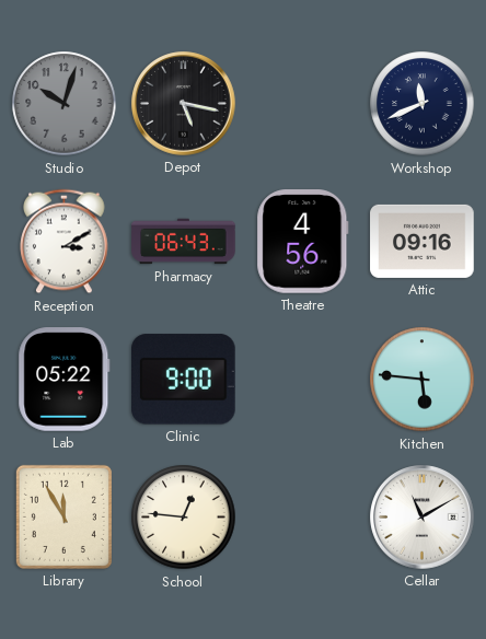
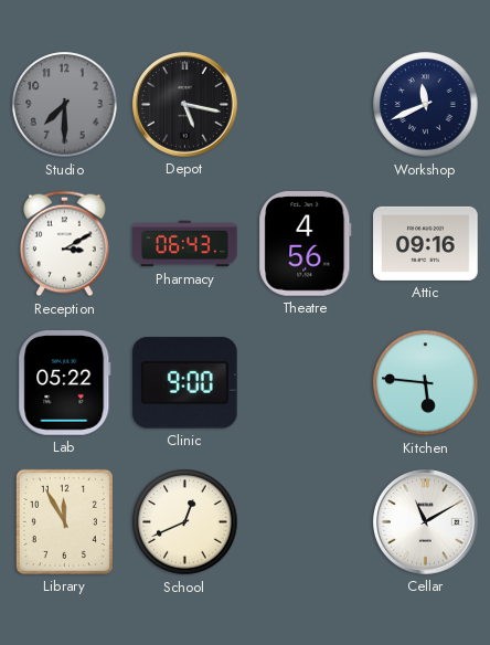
Studio: 10:03 -> 7:30
School: 12:46 -> 12:41
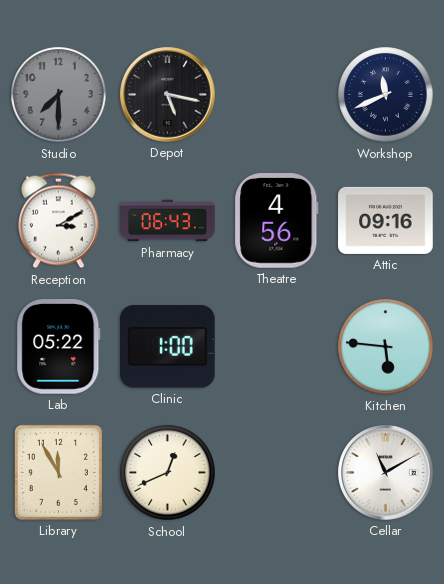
Clinic: 9:00 -> 1:00
